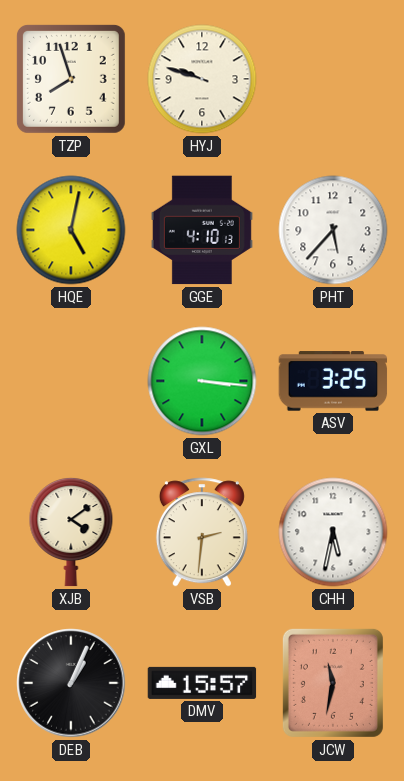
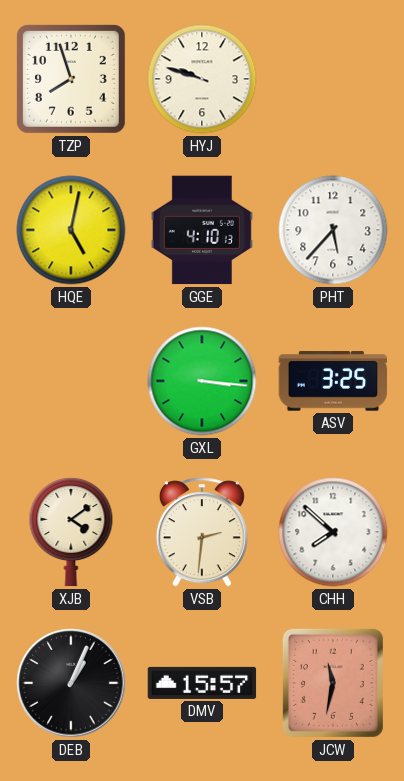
CHH: 5:32 -> 7:52
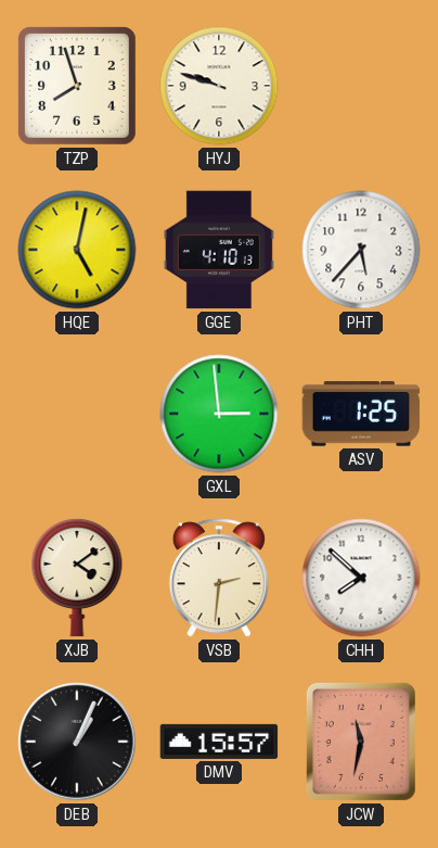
GXL: 3:16 -> 2:59
ASV: 3:25 -> 1:25
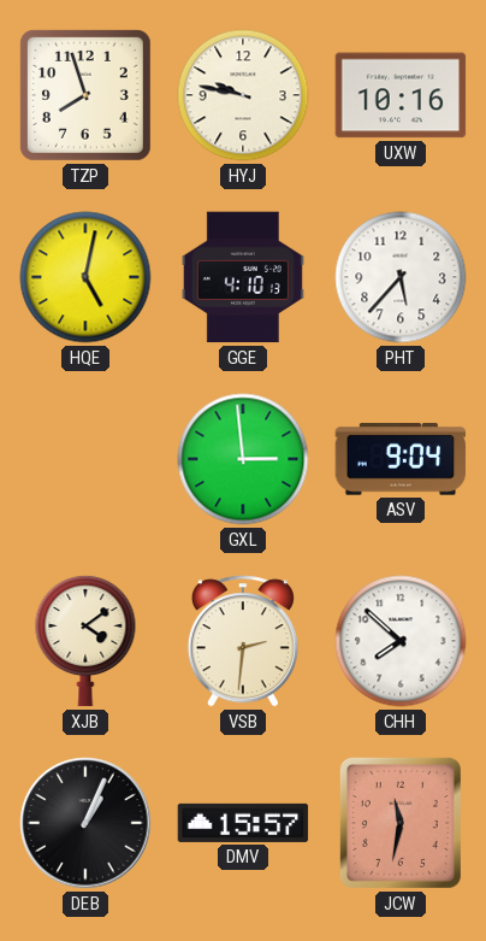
HYJ: 9:48 -> 9:47
UXW: none -> 10:16
ASV: 1:25 -> 9:04
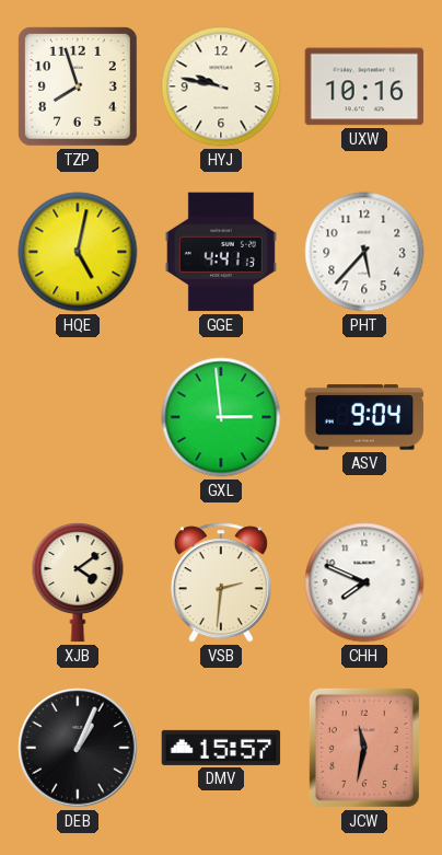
GGE: 4:10 -> 4:41
CHH: 7:52 -> 7:49
